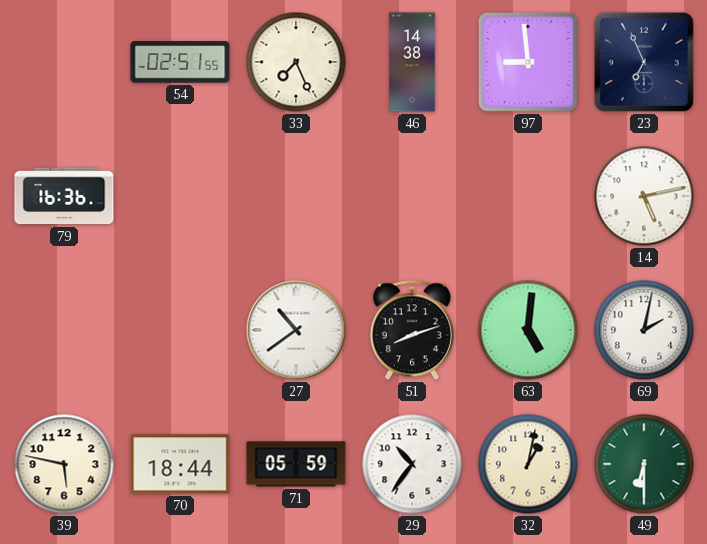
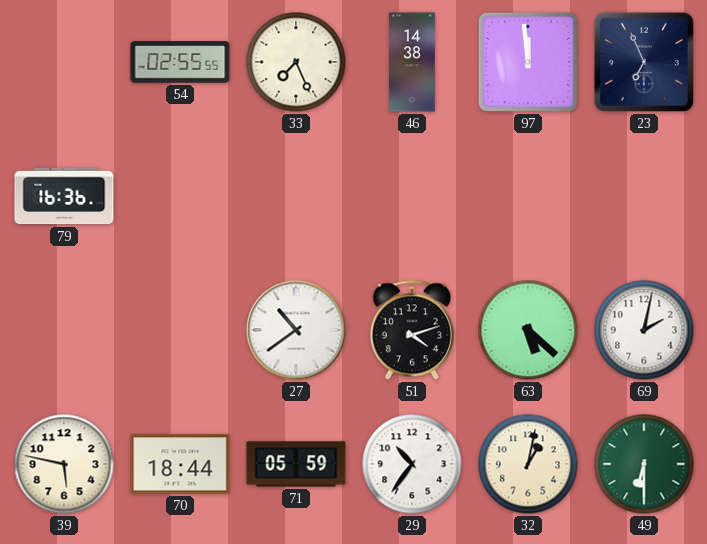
54: 02:51 -> 02:55
97: 8:59 -> 11:59
14: 5:13 -> none
51: 8:12 -> 4:12
63: 5:01 -> 5:22
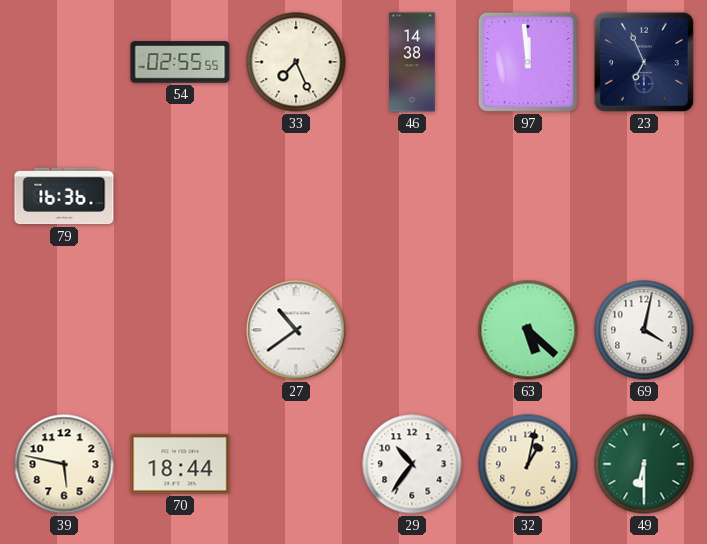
51: 4:12 -> none
69: 2:02 -> 4:02
71: 05:59 -> none
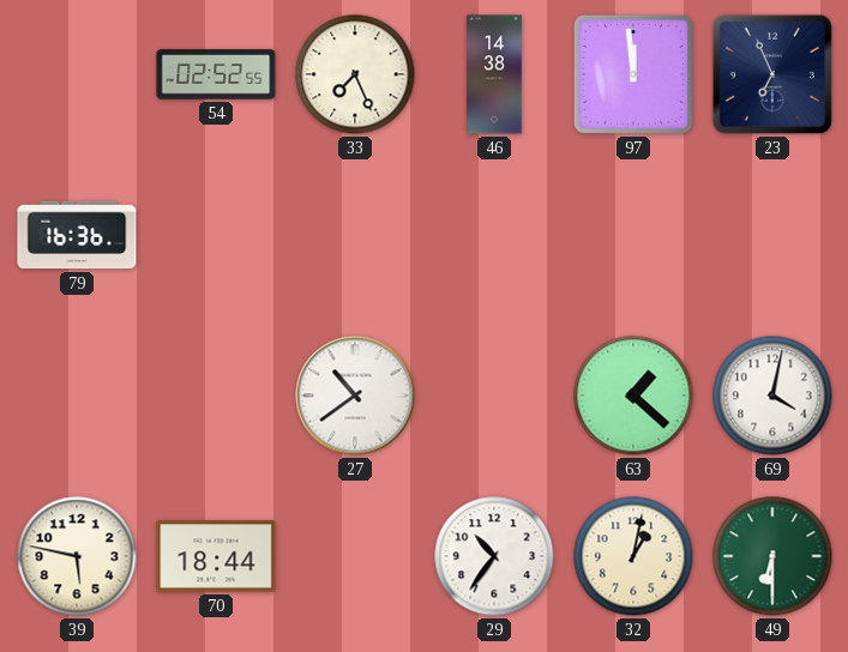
54: 02:55 -> 02:52
63: 5:22 -> 1:22
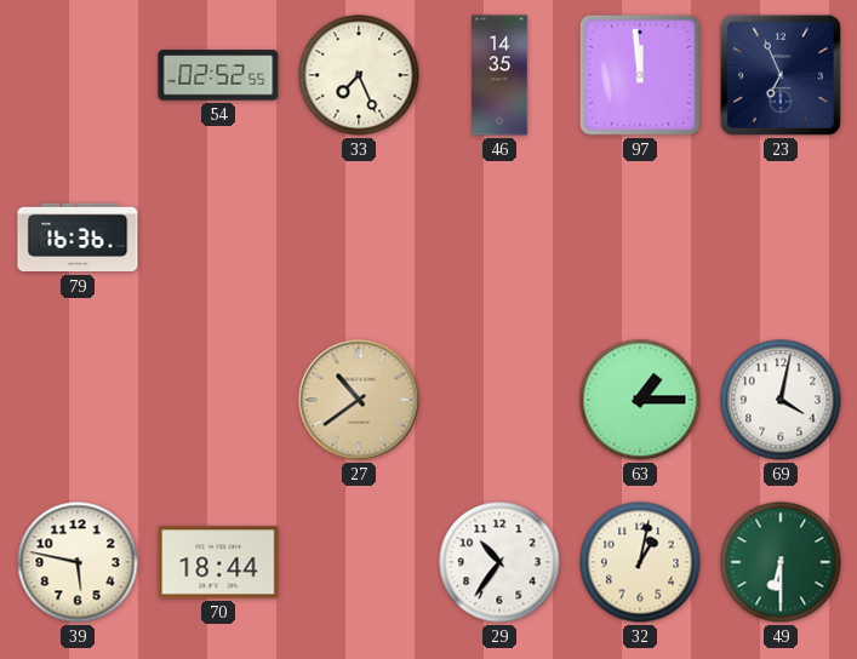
46: 14:38 -> 14:35
27 dial: white -> champagne
63: 1:22 -> 1:15
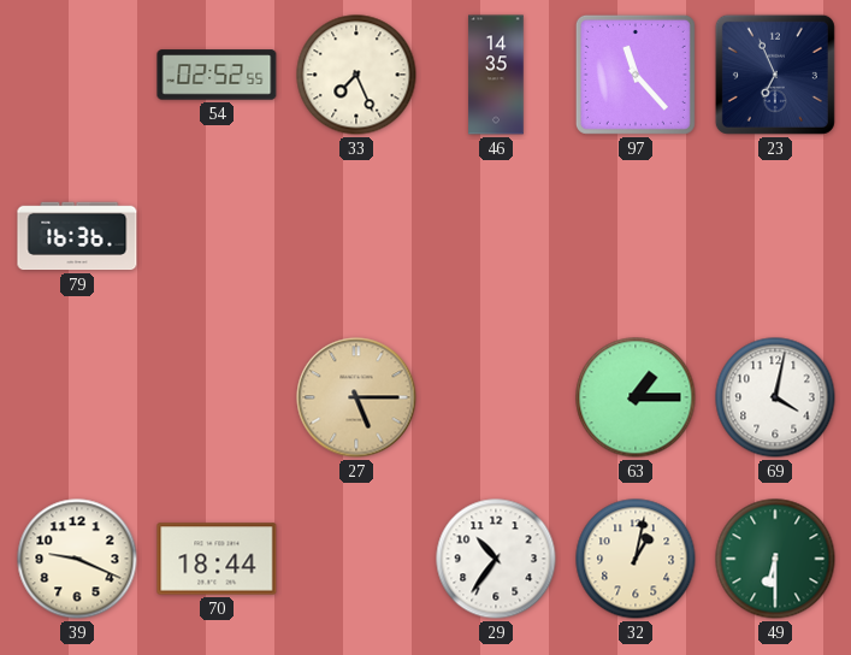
97: 11:59 -> 11:23
27: 10:39 -> 5:15
39: 5:47 -> 9:19
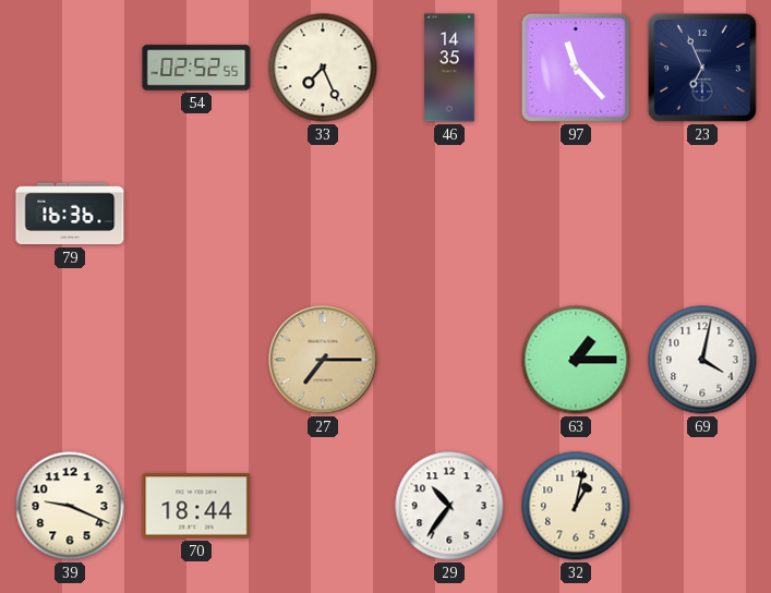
27: 5:15 -> 7:15
49: 6:30 -> none
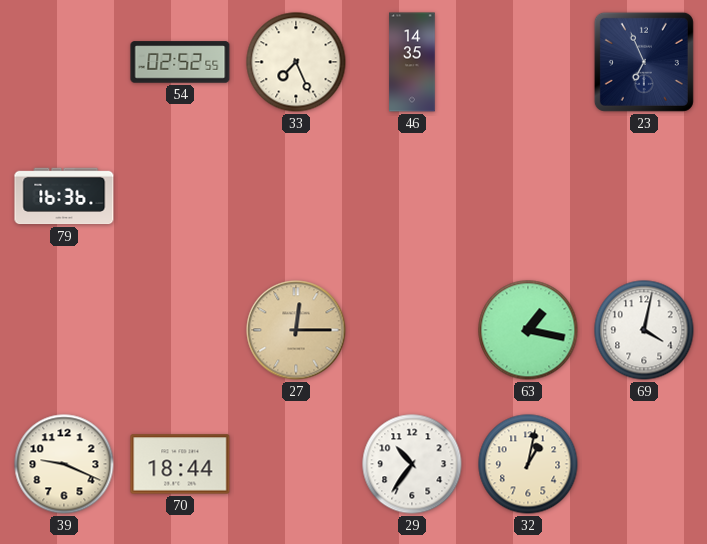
97: 11:23 -> none
27: 7:15 -> 12:15
63: 1:15 -> 1:17
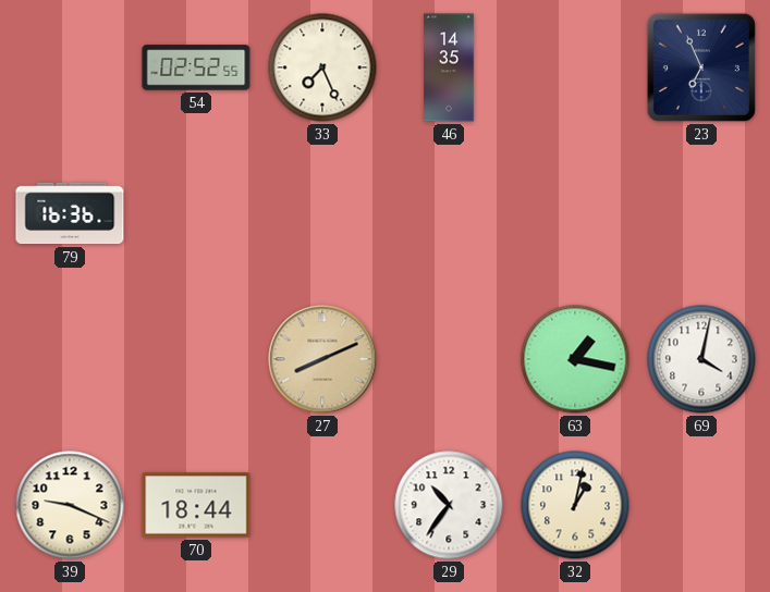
27: 12:15 -> 8:11
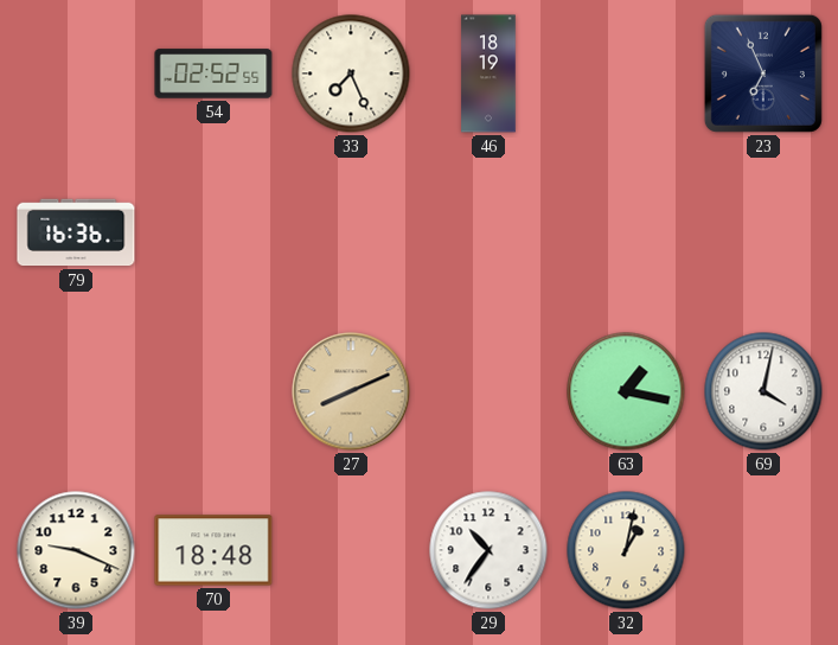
46: 14:35 -> 18:19
70: 18:44 -> 18:48
